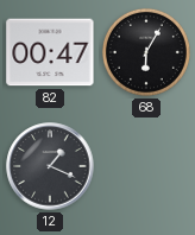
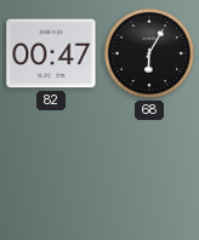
12: 1:19 -> none
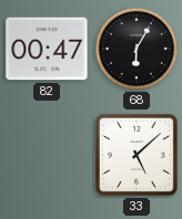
33: none -> 5:08
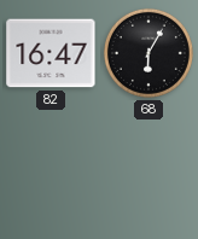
82: 00:47 -> 16:47
33: 5:08 -> none
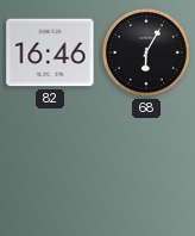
82: 16:47 -> 16:46
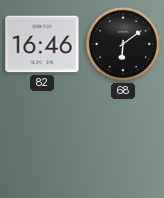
68: 6:05 -> 6:09
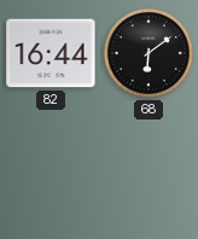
82: 16:46 -> 16:44
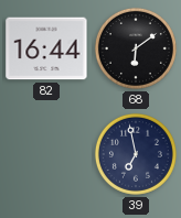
39: none -> 6:58
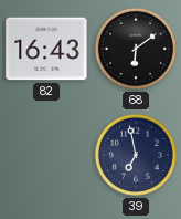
82: 16:44 -> 16:43
